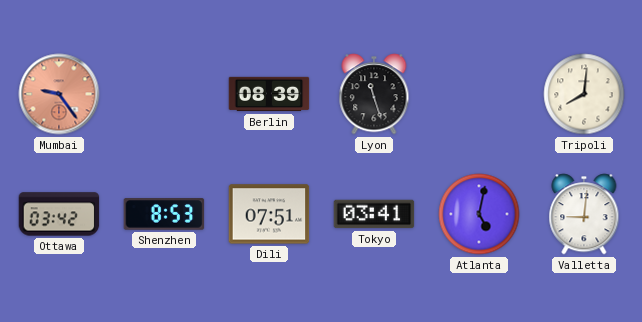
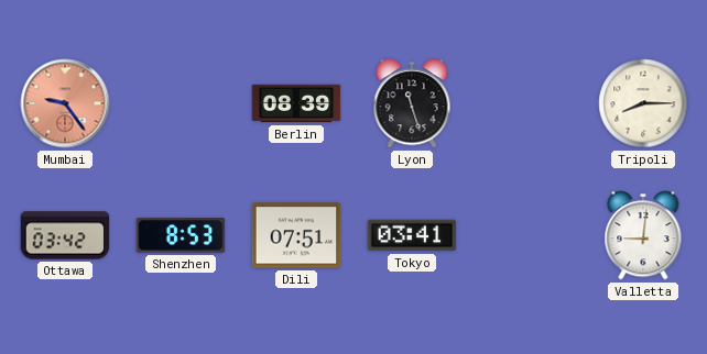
Tripoli: 8:01 -> 8:15
Atlanta: 5:02 -> none
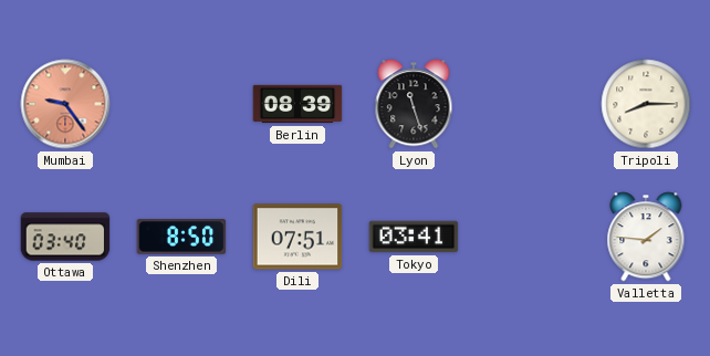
Ottawa: 03:42 -> 03:40
Shenzhen: 8:53 -> 8:50
Valletta: 9:01 -> 1:46
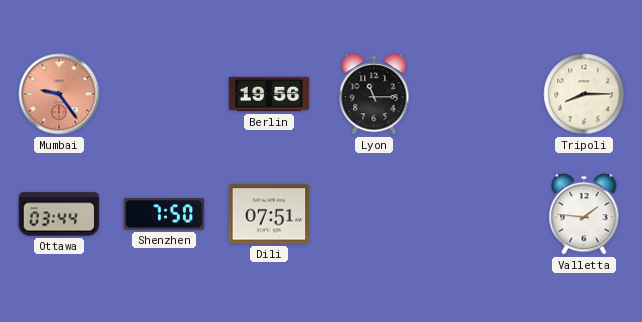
Berlin: 08:39 -> 19:56
Lyon: 11:27 -> 11:15
Ottawa: 03:40 -> 03:44
Shenzhen: 8:50 -> 7:50
Tokyo: 03:41 -> none
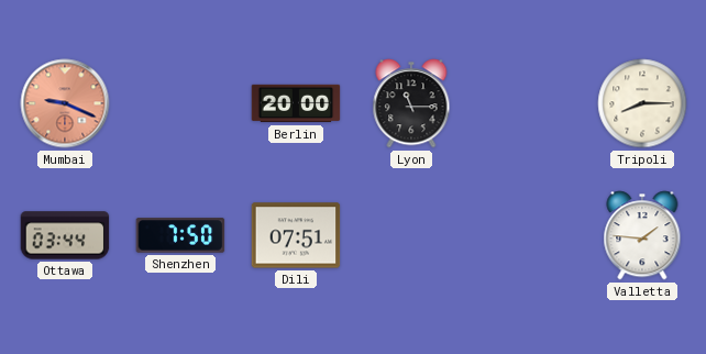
Mumbai: 9:24 -> 9:19
Berlin: 19:56 -> 20:00
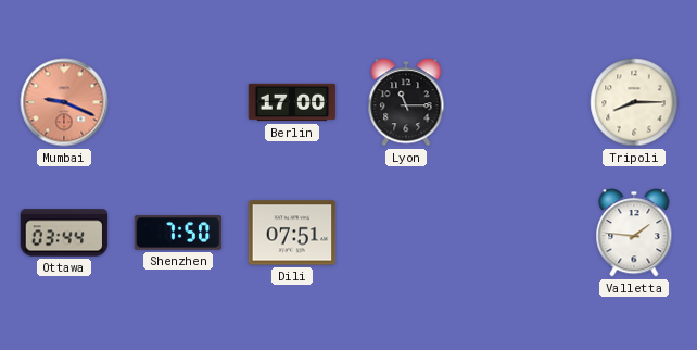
Berlin: 20:00 -> 17:00
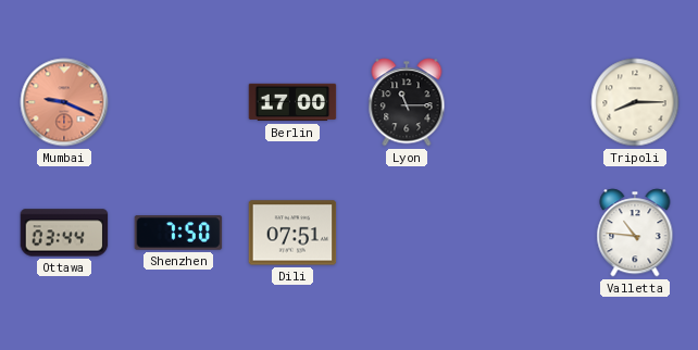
Valletta: 1:46 -> 10:46
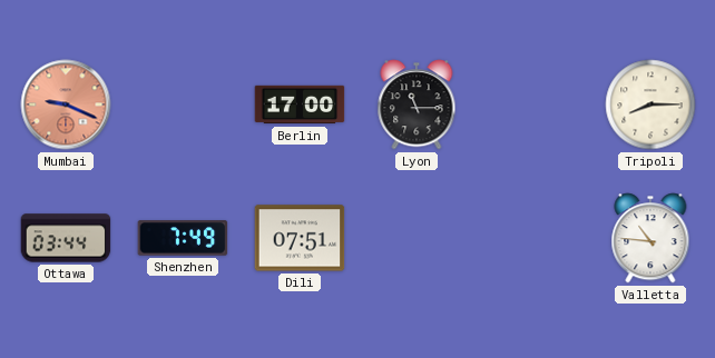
Shenzhen: 7:50 -> 7:49
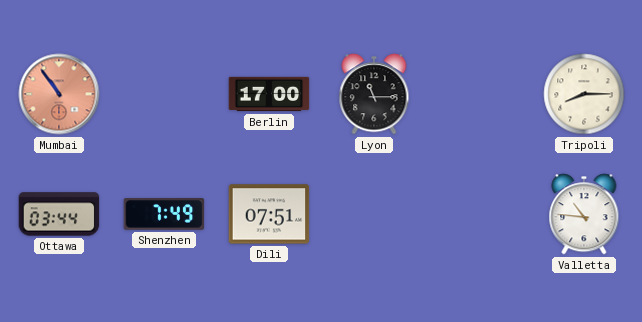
Mumbai: 9:19 -> 10:54
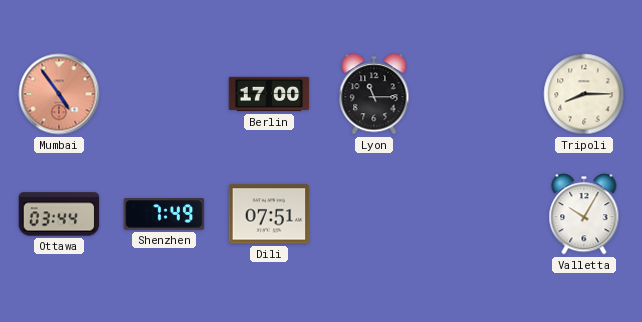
Mumbai: 10:54 -> 4:54
Valletta: 10:46 -> 10:05
